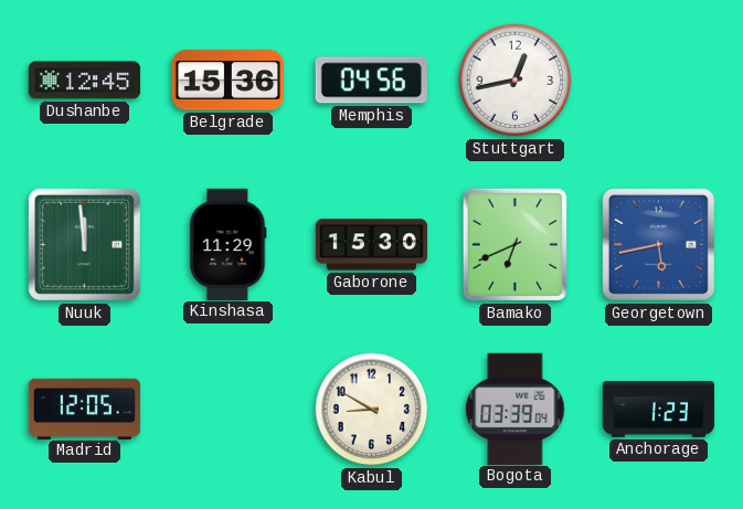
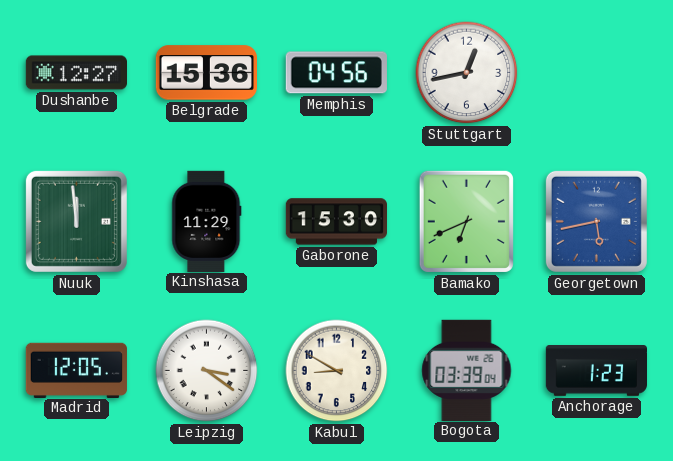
Dushanbe: 12:45 -> 12:27
Leipzig: none -> 3:21
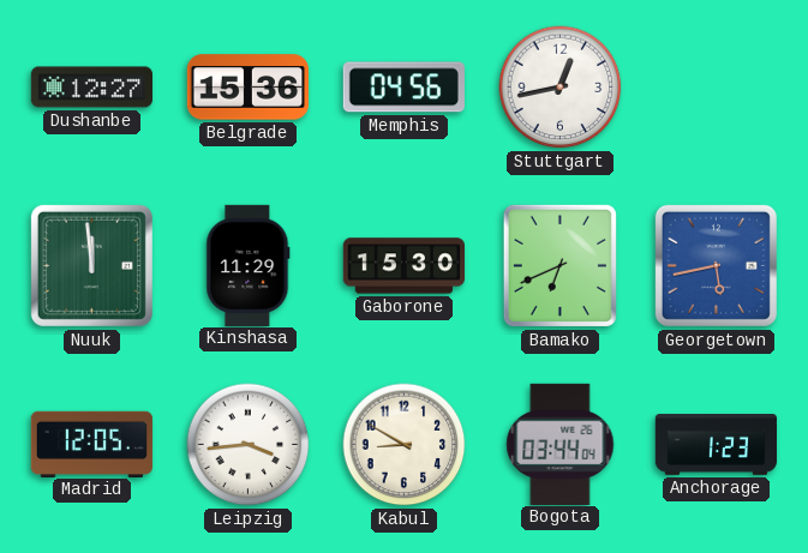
Leipzig: 3:21 -> 3:44
Bogota: 03:39 -> 03:44
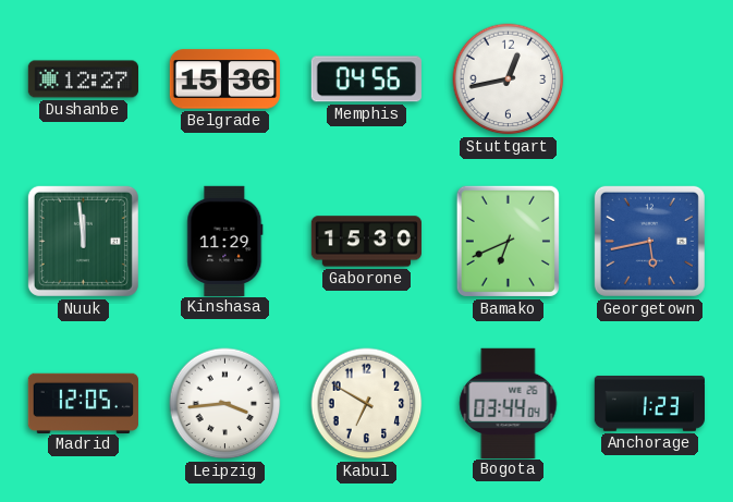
Kabul: 8:50 -> 6:50
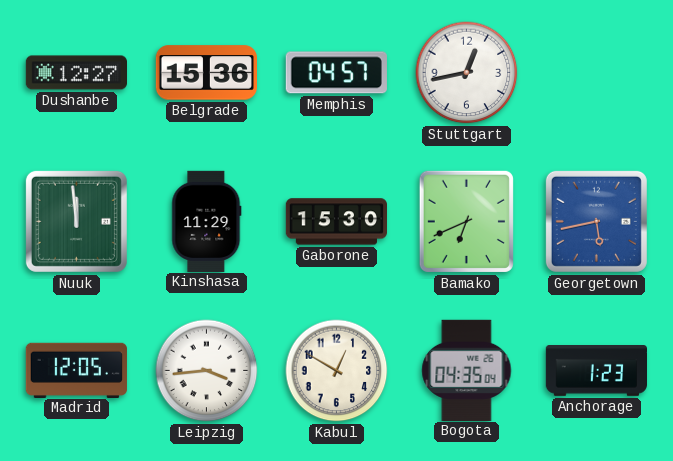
Memphis: 04:56 -> 04:57
Kabul: 6:50 -> 12:50
Bogota: 03:44 -> 04:35
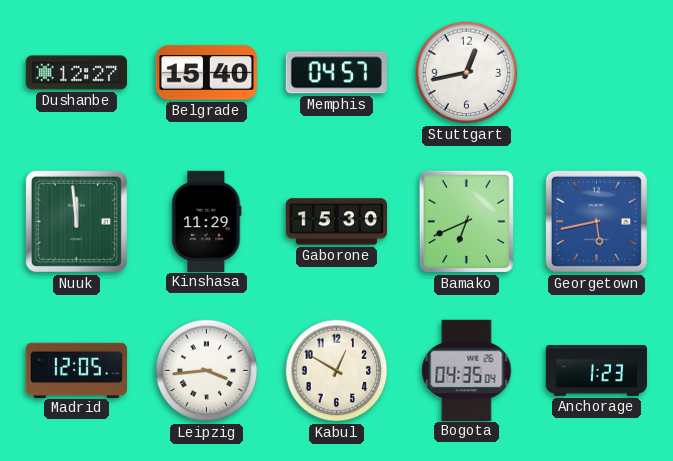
Belgrade: 15:36 -> 15:40
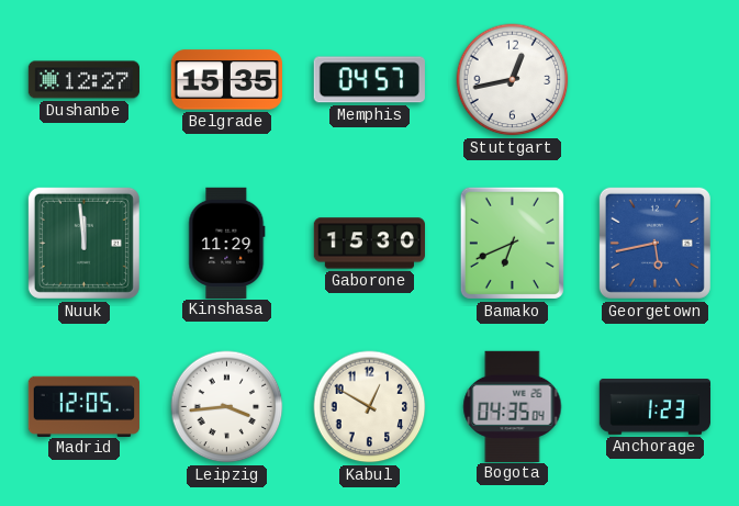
Belgrade: 15:40 -> 15:35
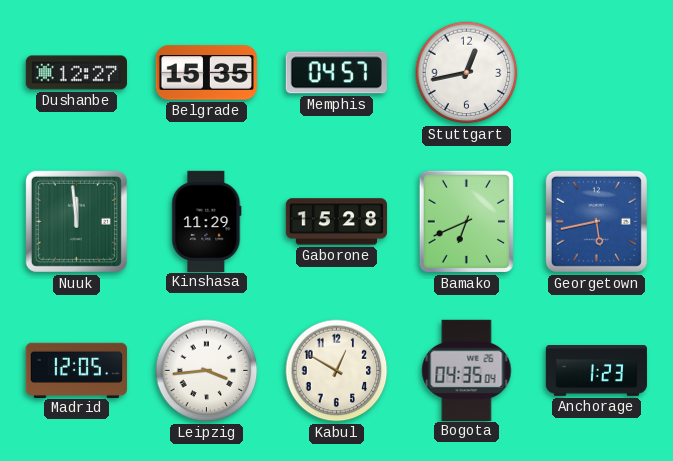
Gaborone: 15:30 -> 15:28
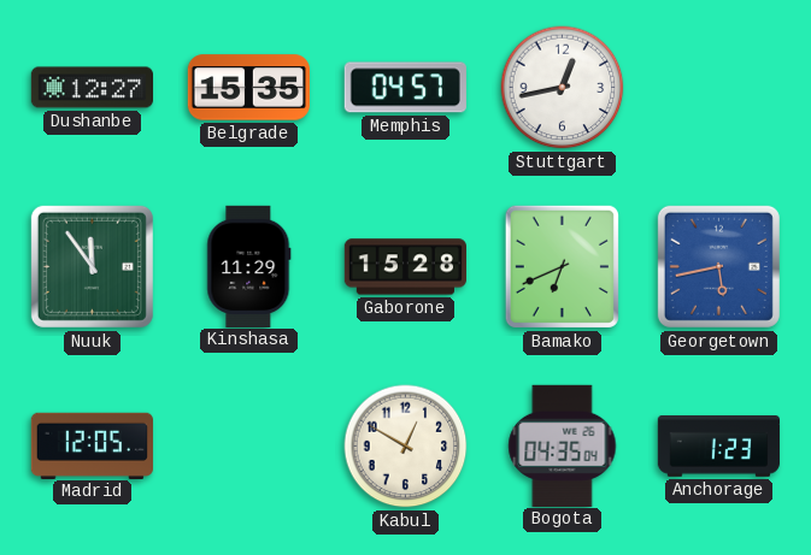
Nuuk: 11:59 -> 11:54
Leipzig: 3:44 -> none
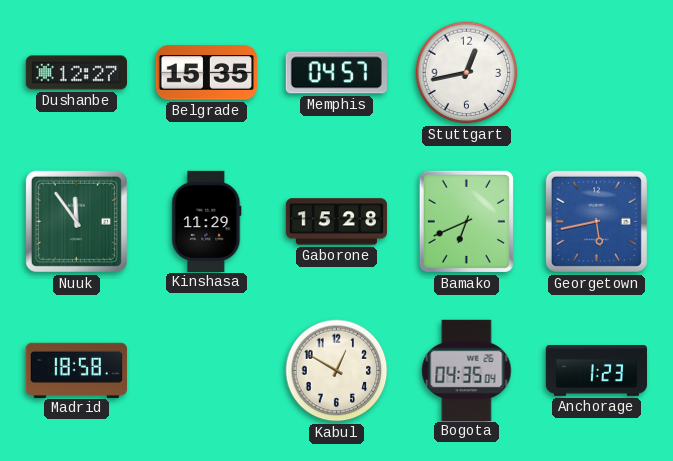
Madrid: 12:05 -> 18:58
